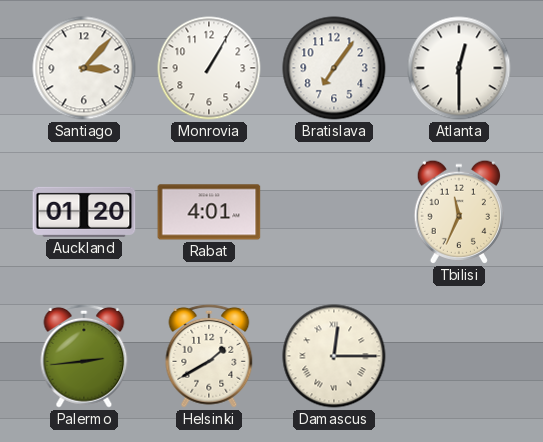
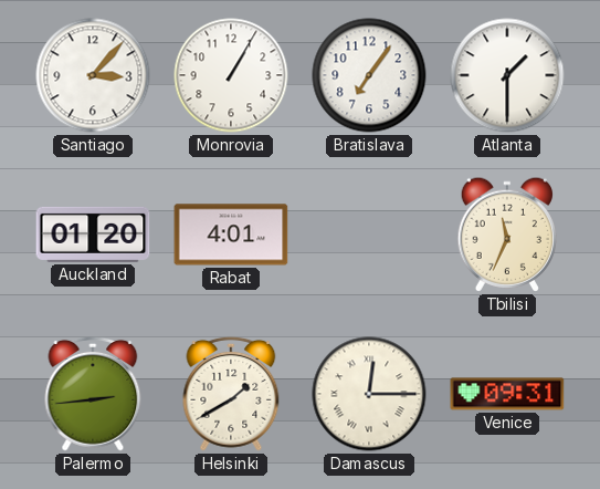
Atlanta: 12:30 -> 1:30
Venice: none -> 09:31
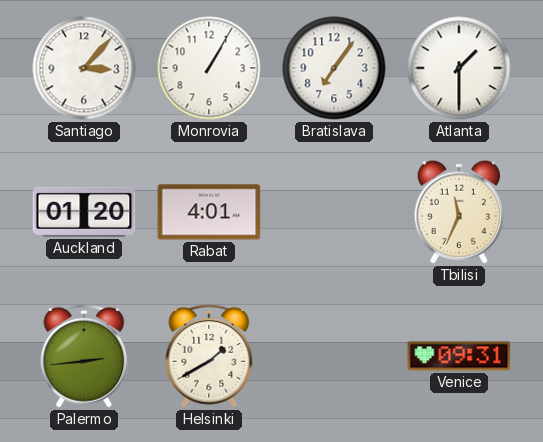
Damascus: 12:15 -> none
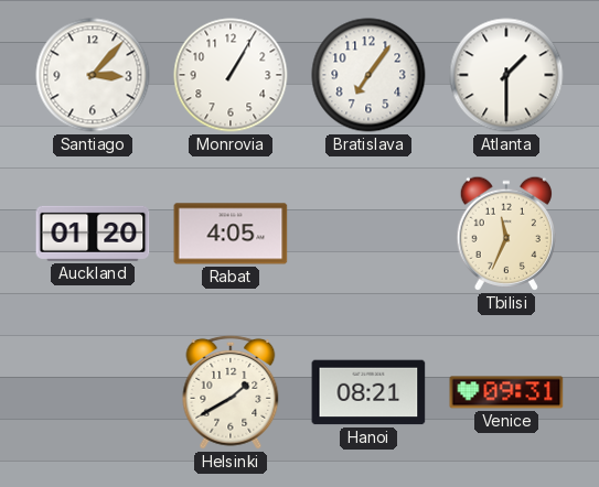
Rabat: 4:01 -> 4:05
Palermo: 2:44 -> none
Hanoi: none -> 08:21
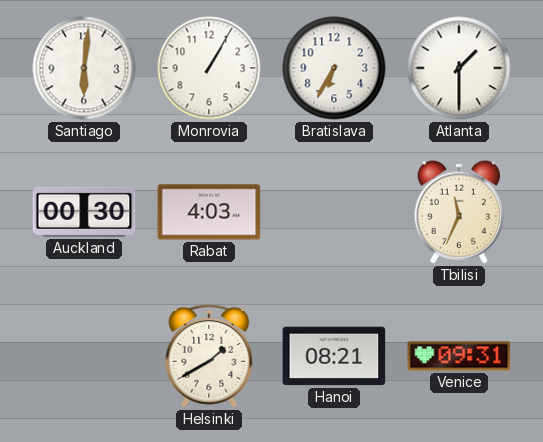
Santiago: 3:07 -> 6:01
Bratislava: 7:06 -> 6:35
Auckland: 01:20 -> 00:30
Rabat: 4:05 -> 4:03
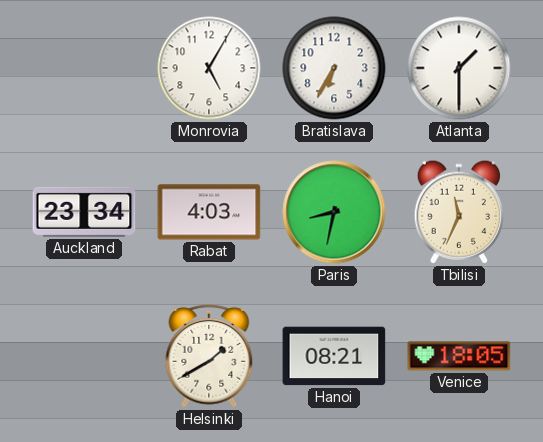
Santiago: 6:01 -> none
Monrovia: 1:05 -> 5:05
Auckland: 00:30 -> 23:34
Paris: none -> 8:32
Venice: 09:31 -> 18:05
